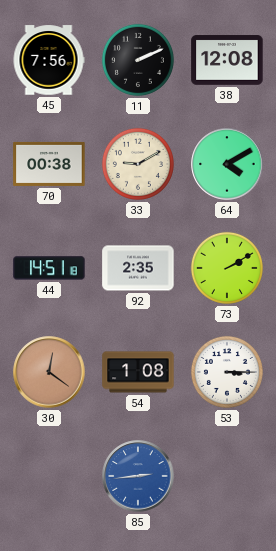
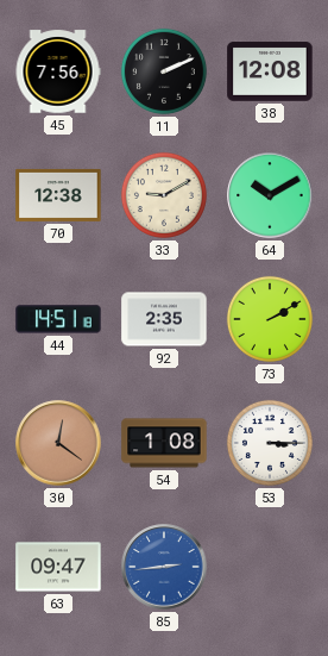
70: 00:38 -> 12:38
64: 4:10 -> 10:10
63: none -> 09:47
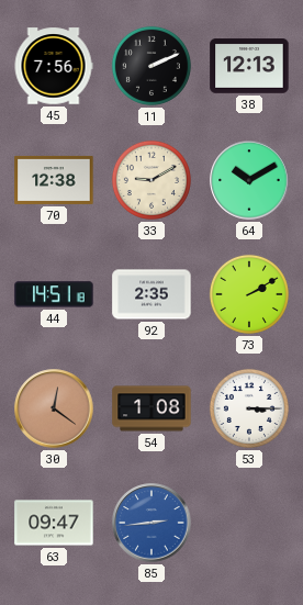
38: 12:08 -> 12:13
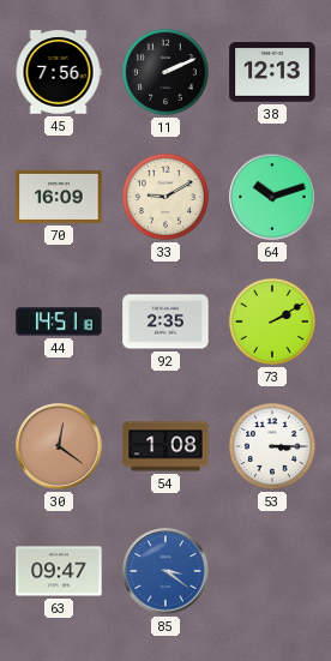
70: 12:38 -> 16:09
64: 10:10 -> 10:12
85: 2:44 -> 3:21
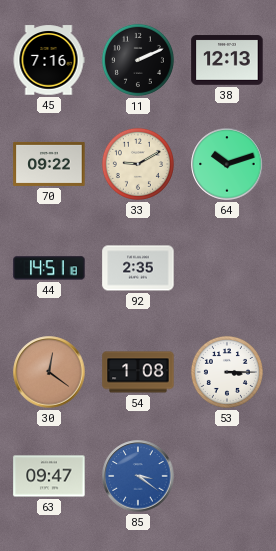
45: 7:56 -> 7:16
70: 16:09 -> 09:22
73: 2:10 -> none
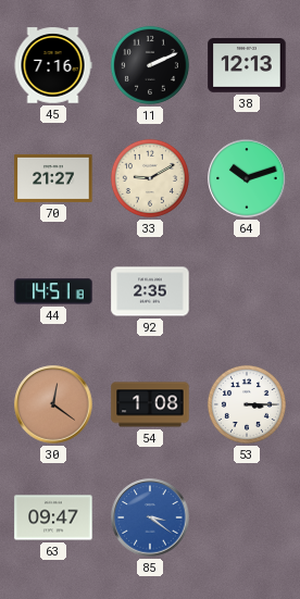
70: 09:22 -> 21:27
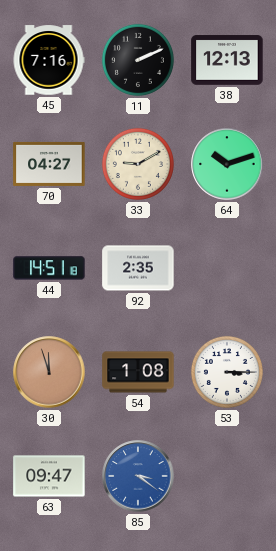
70: 21:27 -> 04:27
30: 12:21 -> 11:57
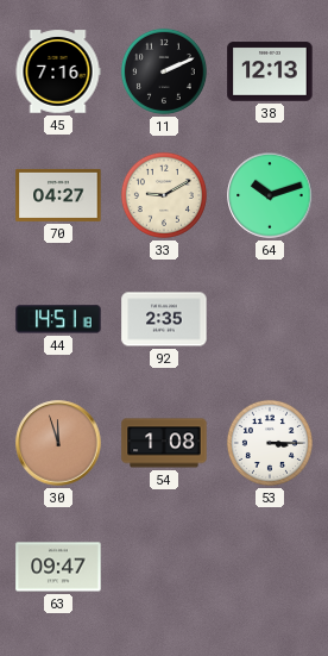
85: 3:21 -> none
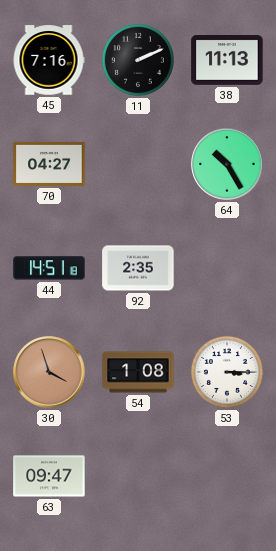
38: 12:13 -> 11:13
33: 9:10 -> none
64: 10:12 -> 10:25
30: 11:57 -> 3:57
